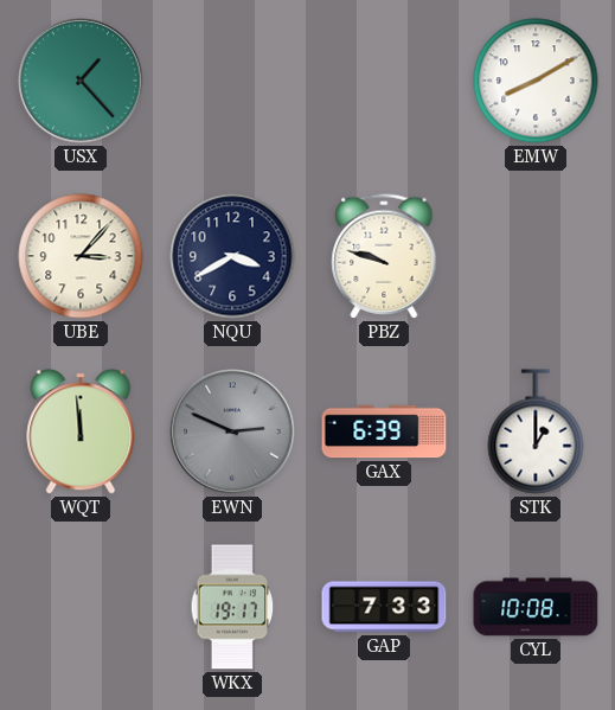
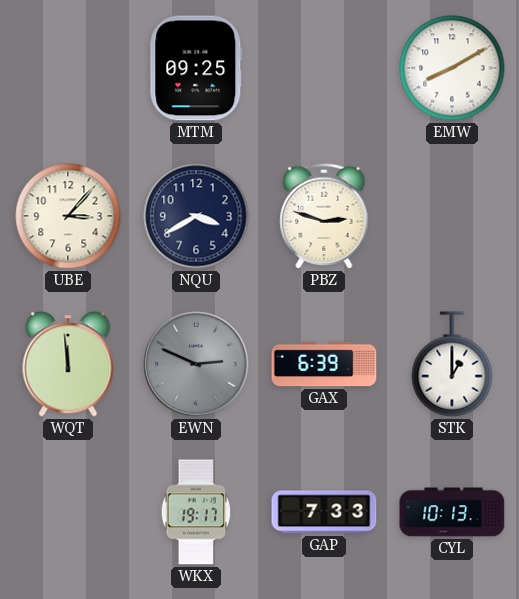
USX: 1:23 -> none
MTM: none -> 09:25
PBZ: 9:48 -> 2:48
CYL: 10:08 -> 10:13
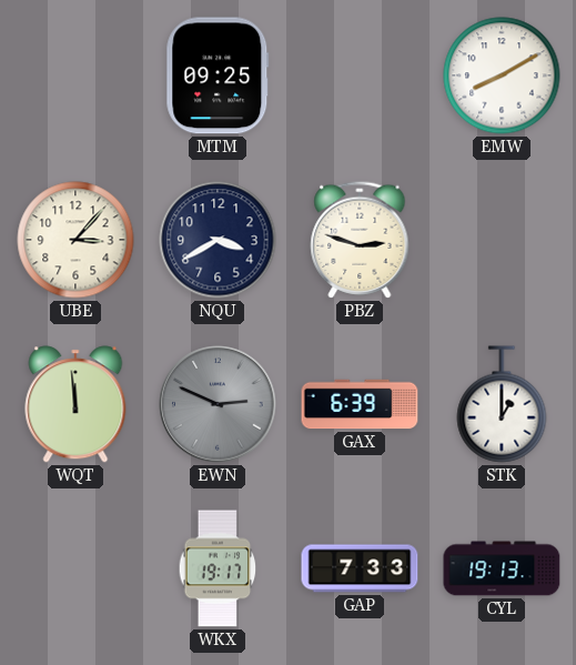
CYL: 10:13 -> 19:13
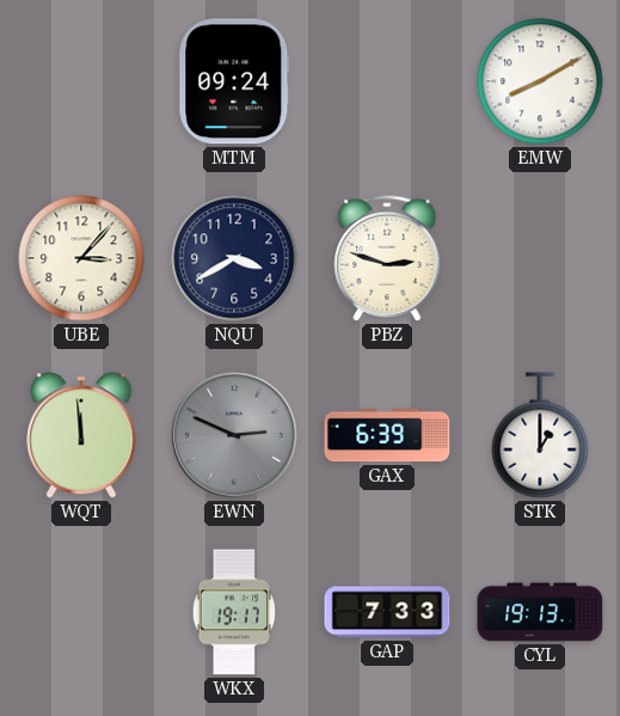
MTM: 09:25 -> 09:24
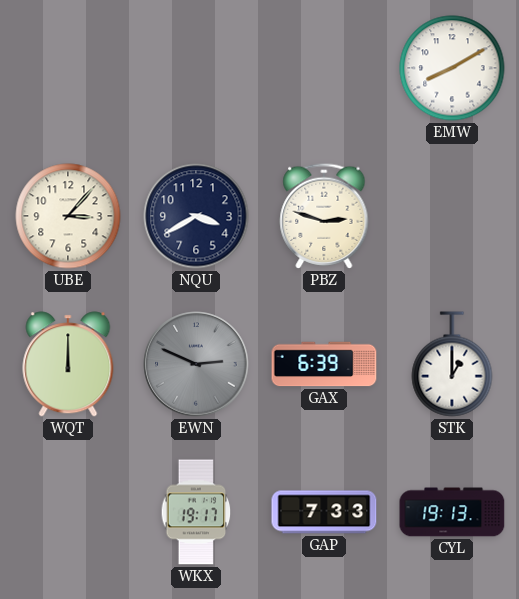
MTM: 09:24 -> none
WQT: 11:59 -> 12:00
